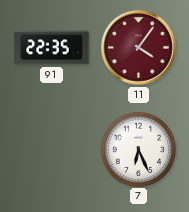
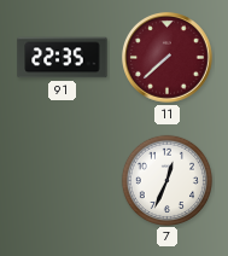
11: 4:06 -> 7:38
7: 6:26 -> 12:34
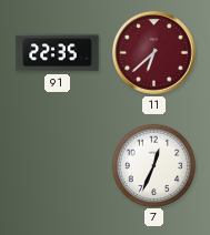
11: 7:38 -> 6:38
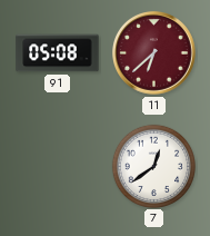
91: 22:35 -> 05:08
7: 12:34 -> 12:39
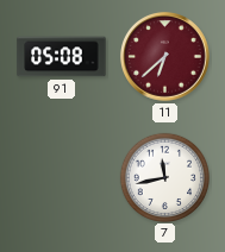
7: 12:39 -> 11:43
